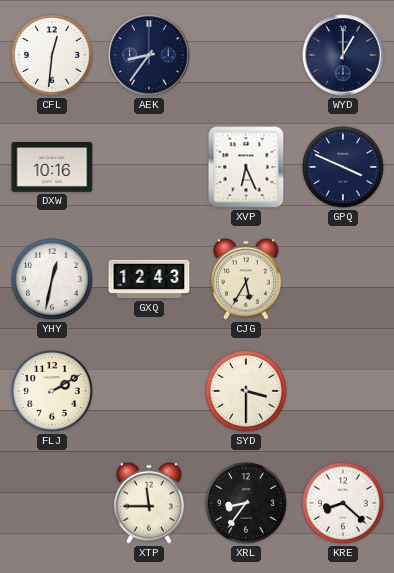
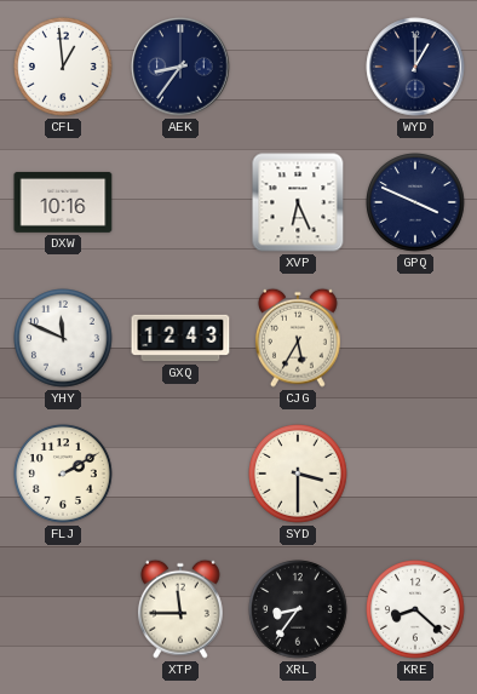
CFL: 12:31 -> 12:59
YHY: 12:32 -> 11:49
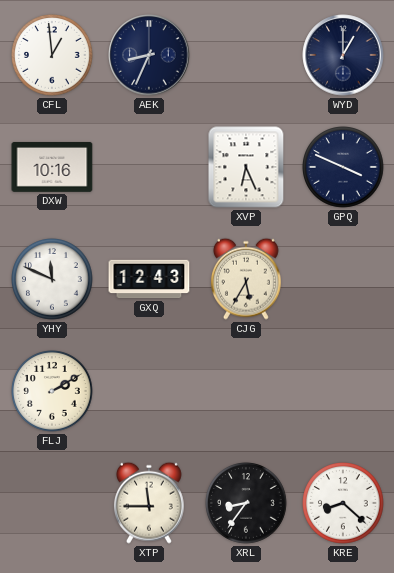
AEK: 8:36 -> 8:34
SYD: 3:30 -> none
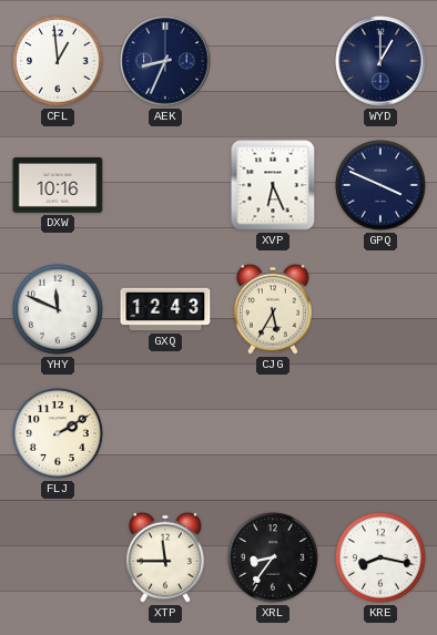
KRE: 8:22 -> 8:17
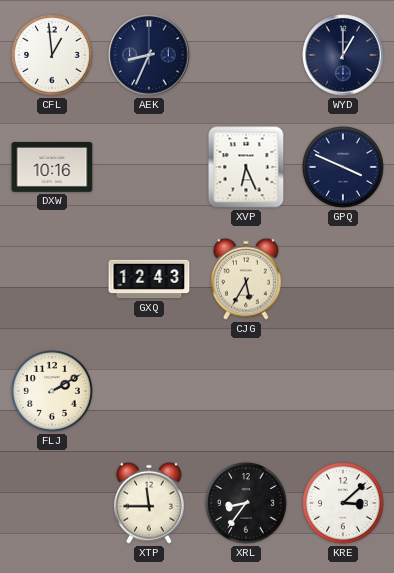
YHY: 11:49 -> none
KRE: 8:17 -> 3:08
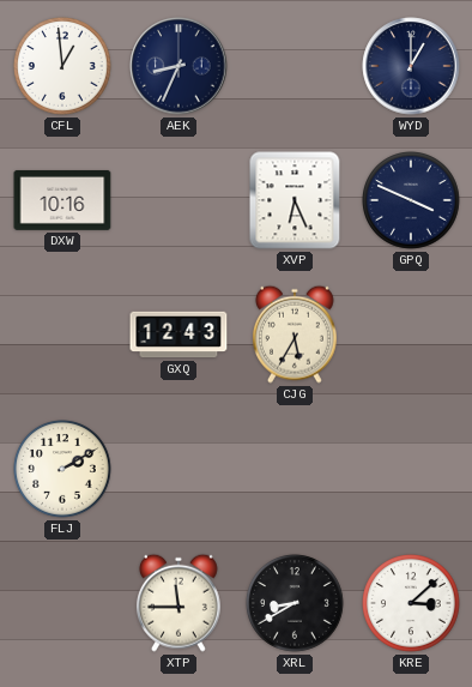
XRL: 8:36 -> 8:40
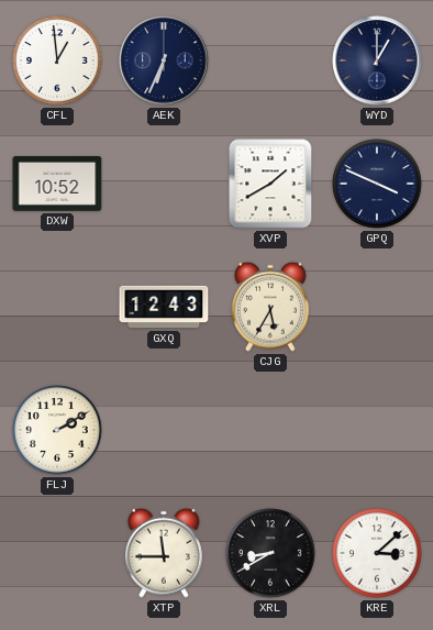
AEK: 8:34 -> 6:34
DXW: 10:16 -> 10:52
XVP: 6:26 -> 1:40
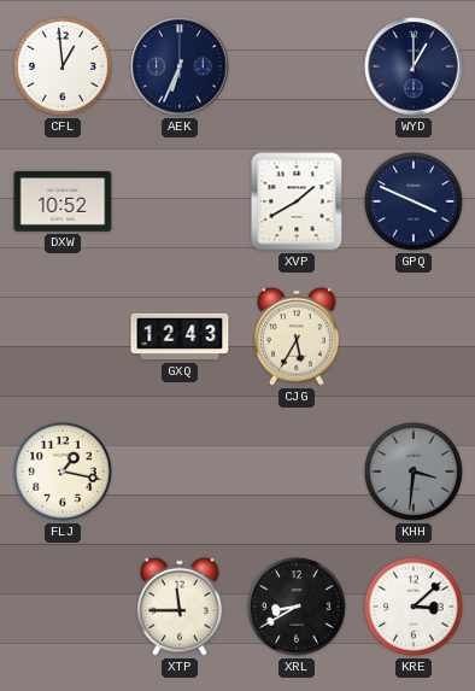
FLJ: 2:10 -> 1:17
KHH: none -> 3:31
